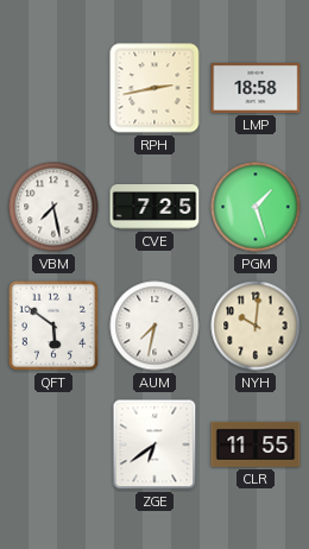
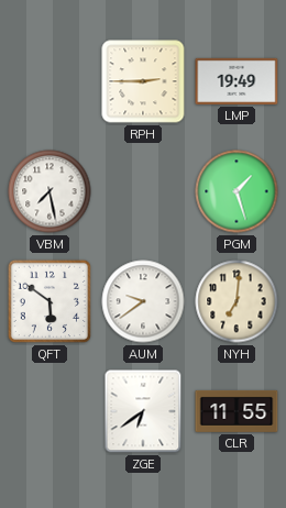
RPH: 2:43 -> 2:45
LMP: 18:58 -> 19:49
CVE: 7:25 -> none
AUM: 7:32 -> 9:39
NYH: 10:01 -> 7:01
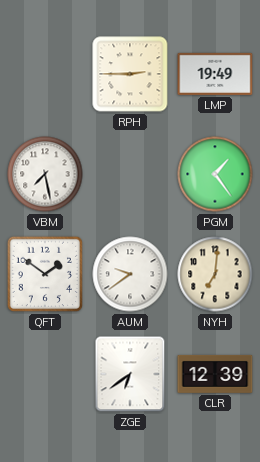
PGM: 1:27 -> 1:24
QFT: 5:51 -> 1:51
CLR: 11:55 -> 12:39
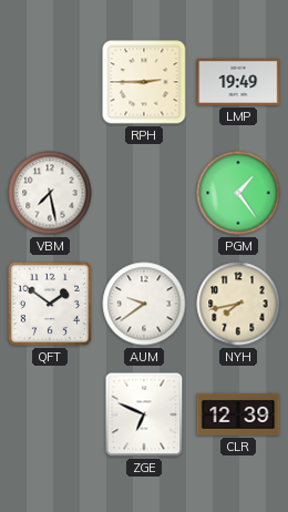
NYH: 7:01 -> 7:43
ZGE: 6:39 -> 6:49
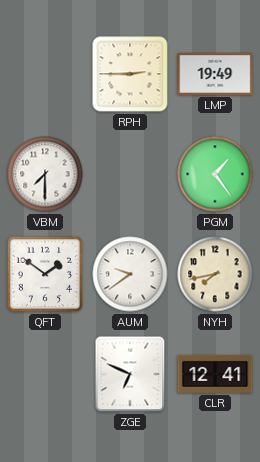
VBM: 7:28 -> 7:30
CLR: 12:39 -> 12:41
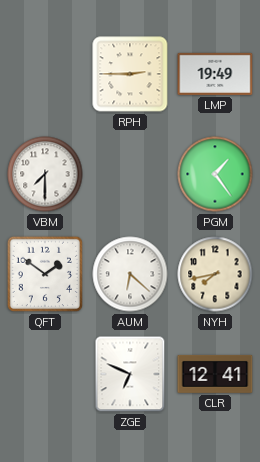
AUM: 9:39 -> 6:22
